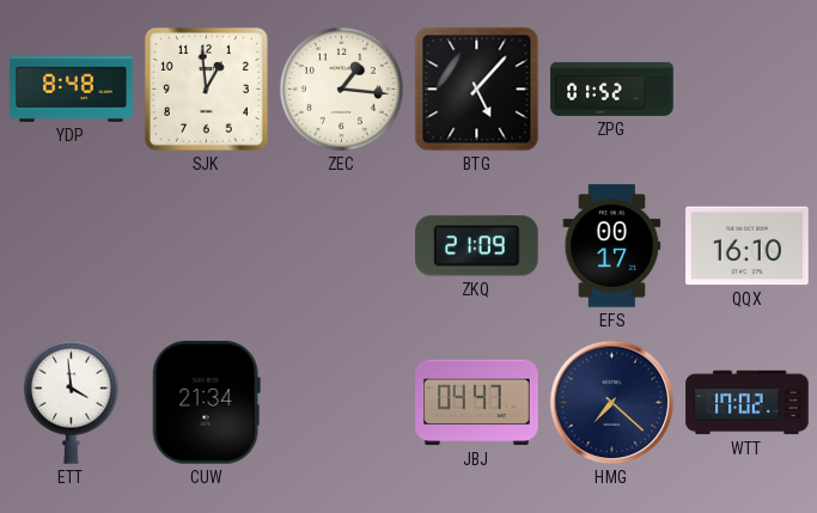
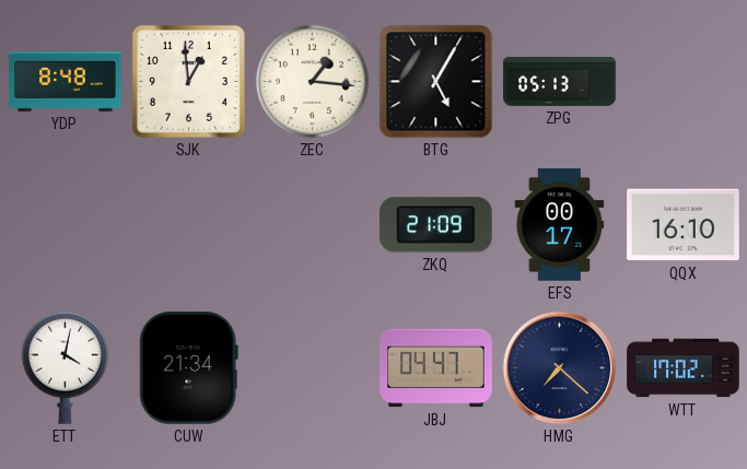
BTG: 5:07 -> 5:05
ZPG: 01:52 -> 05:13
ETT: 3:59 -> 4:02
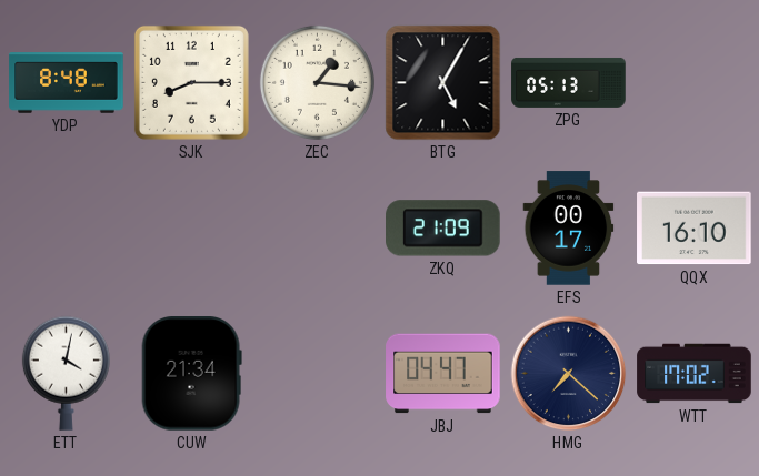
SJK: 12:59 -> 8:15
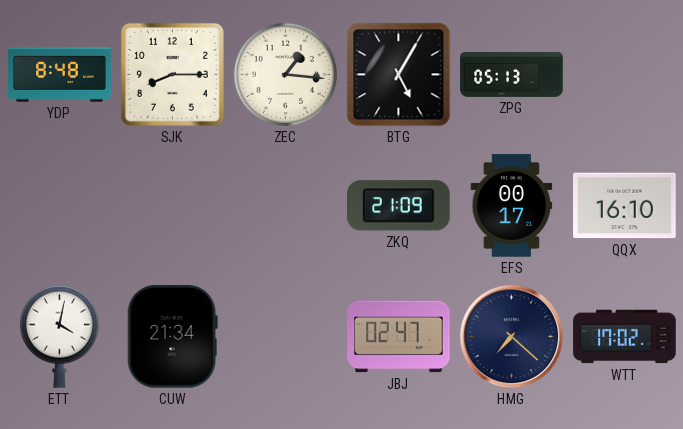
JBJ: 04:47 -> 02:47
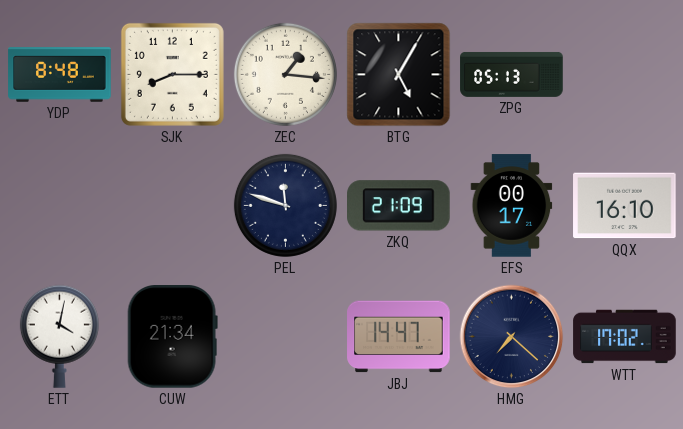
PEL: none -> 11:48
JBJ: 02:47 -> 14:47
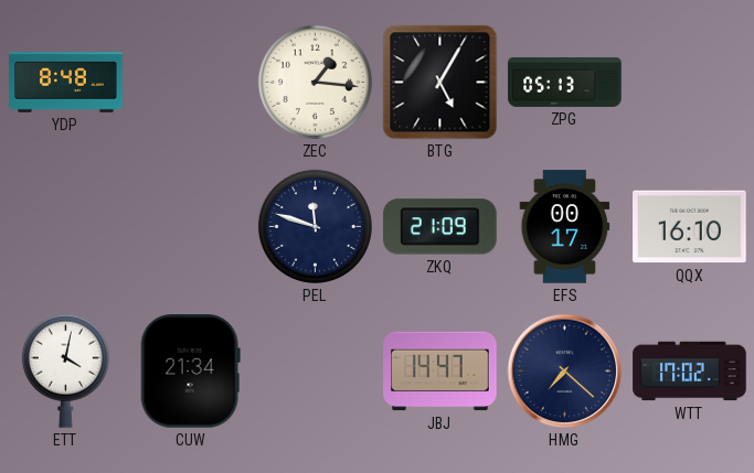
SJK: 8:15 -> none
